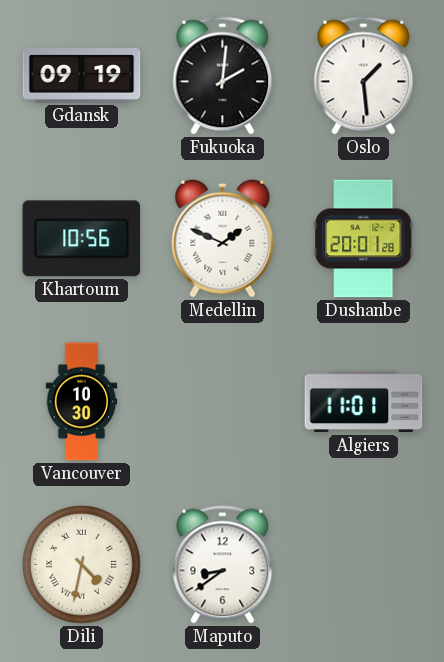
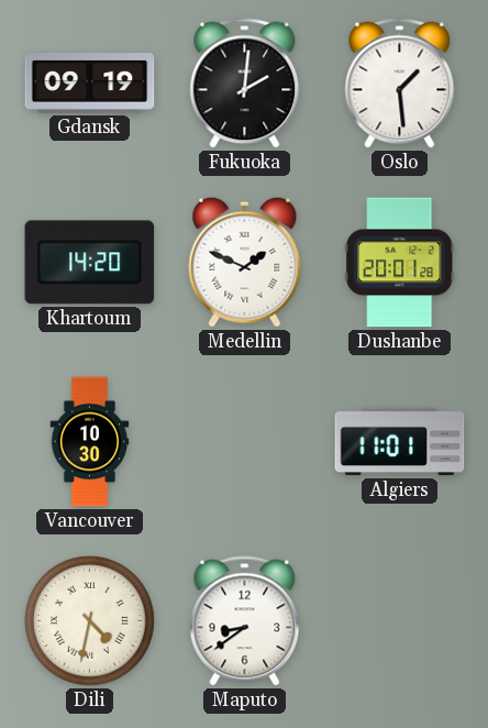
Khartoum: 10:56 -> 14:20
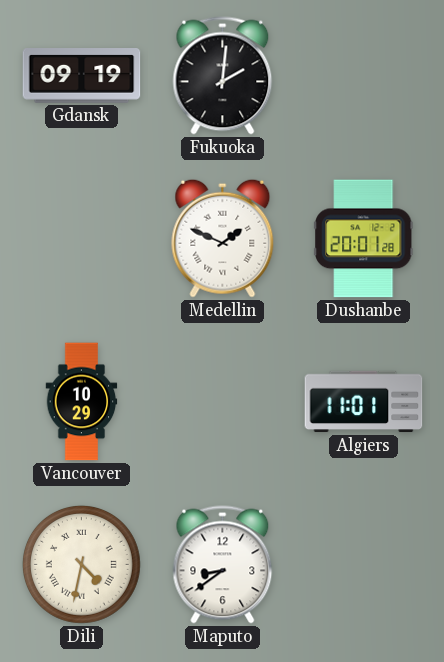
Oslo: 1:29 -> none
Khartoum: 14:20 -> none
Vancouver: 10:30 -> 10:29
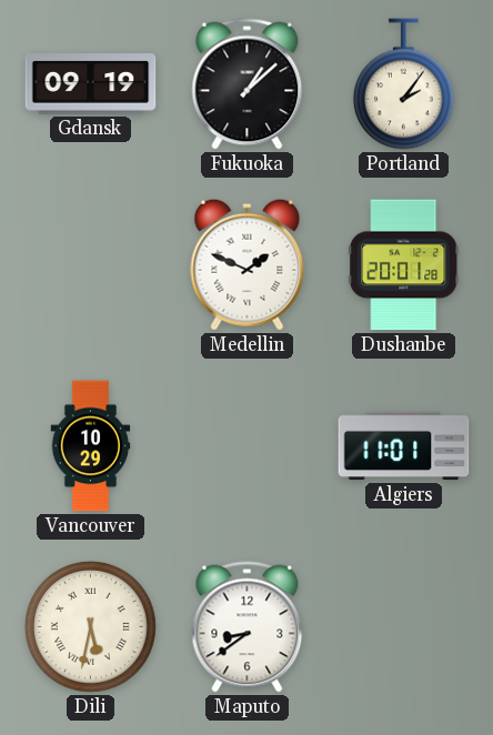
Fukuoka: 2:01 -> 1:08
Portland: none -> 2:06
Dili: 4:32 -> 5:32
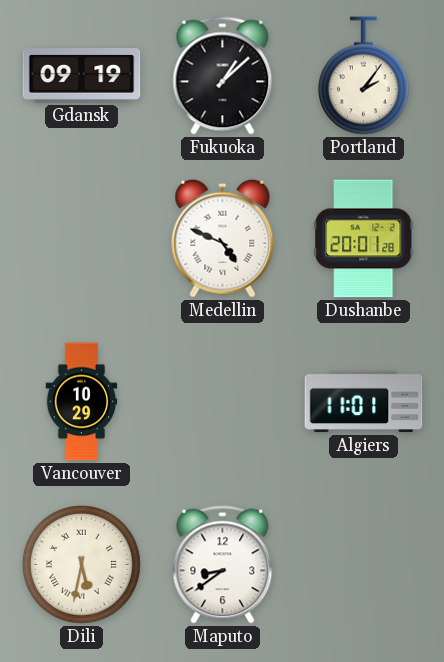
Medellin: 1:49 -> 4:49
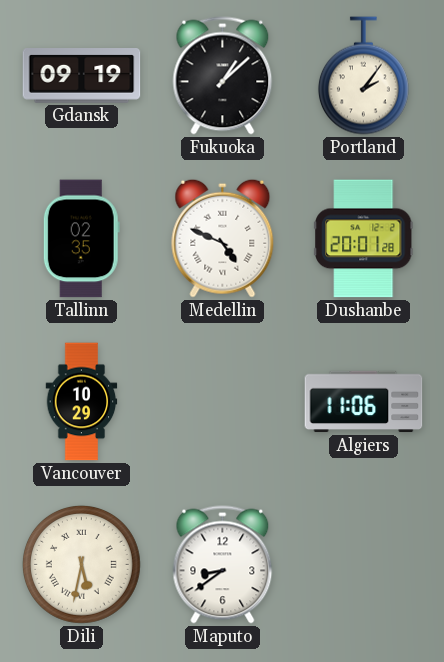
Tallinn: none -> 02:35
Algiers: 11:01 -> 11:06
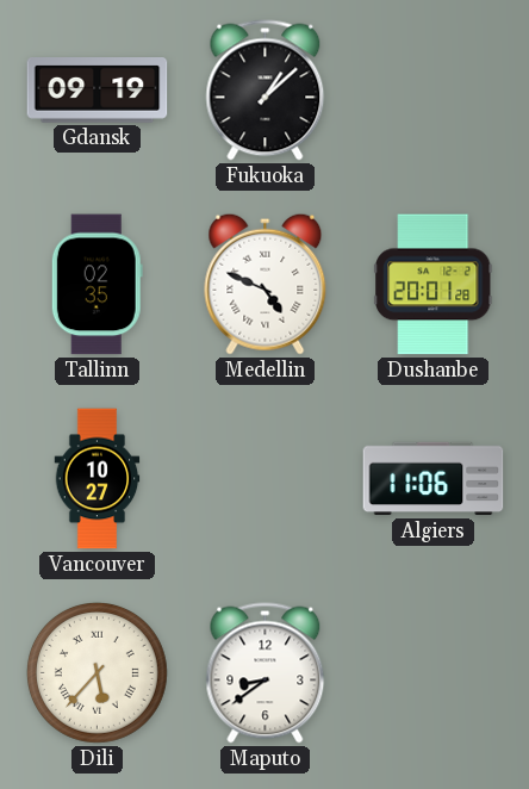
Portland: 2:06 -> none
Vancouver: 10:29 -> 10:27
Dili: 5:32 -> 5:37
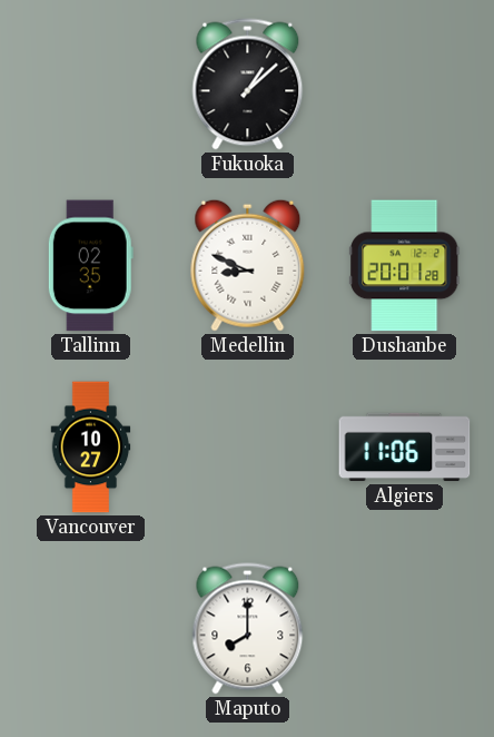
Gdansk: 09:19 -> none
Medellin: 4:49 -> 8:49
Dili: 5:37 -> none
Maputo: 8:39 -> 8:00
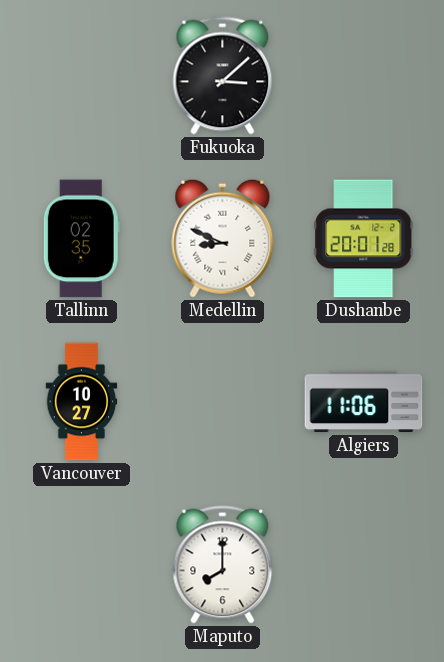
Fukuoka: 1:08 -> 3:08
